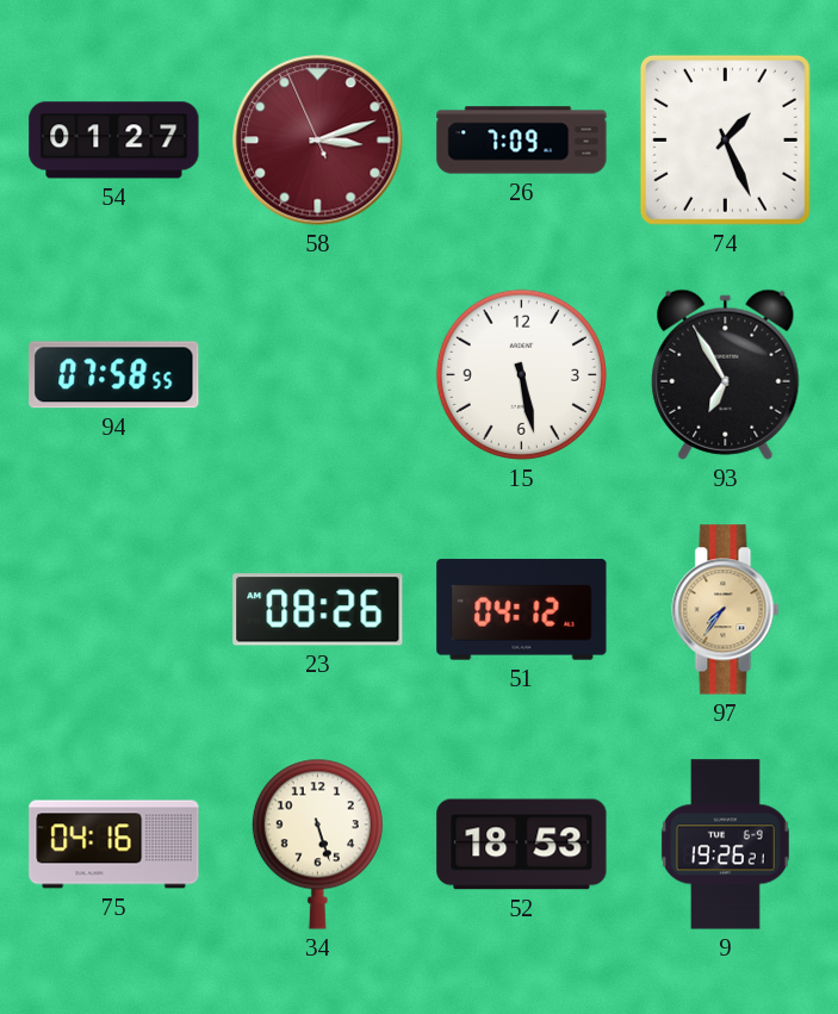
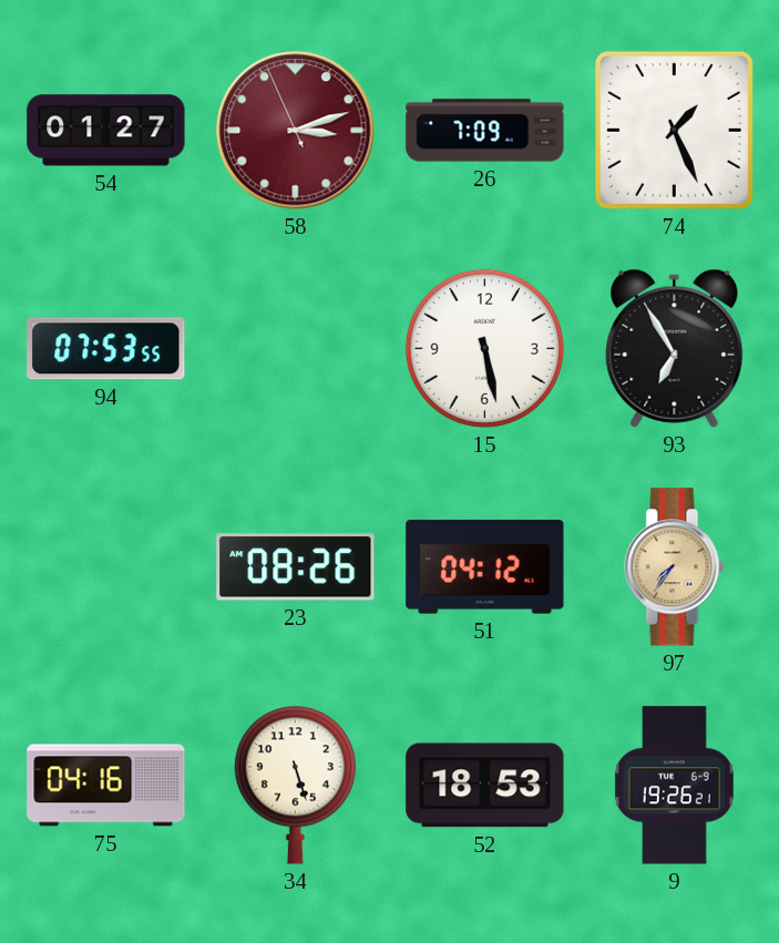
94: 07:58 -> 07:53
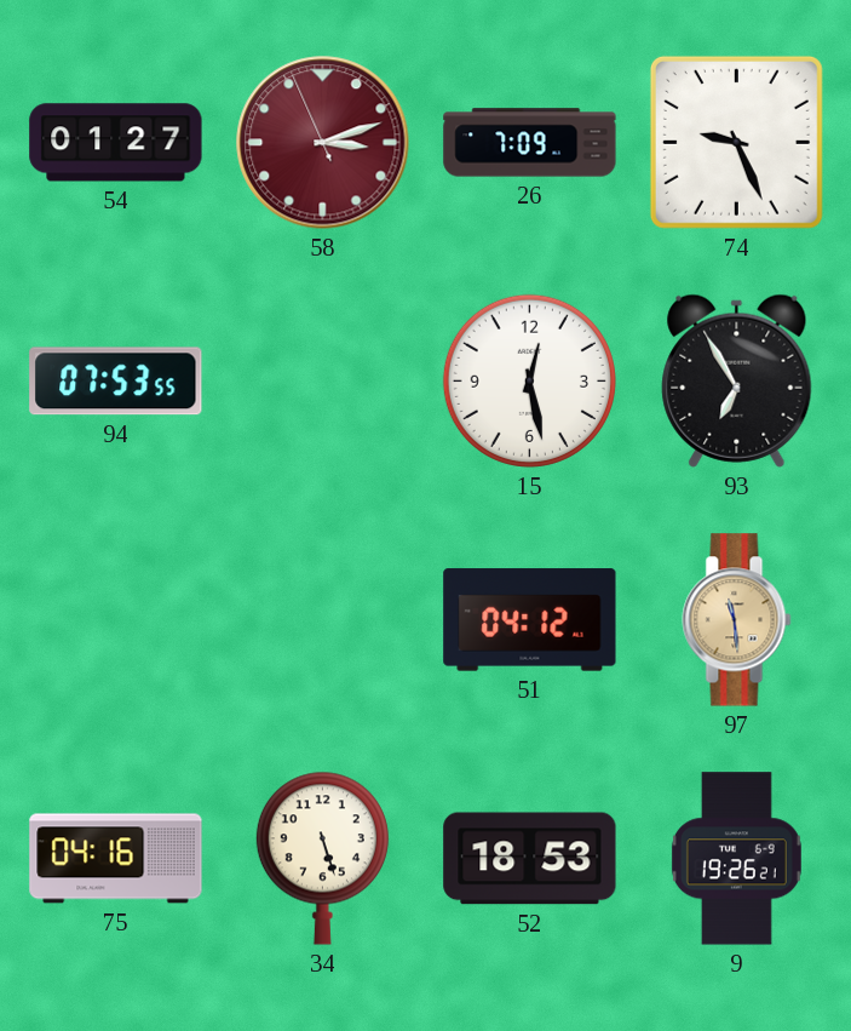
74: 1:26 -> 9:26
15: 5:28 -> 12:28
23: 08:26 -> none
97: 7:36 -> 11:29
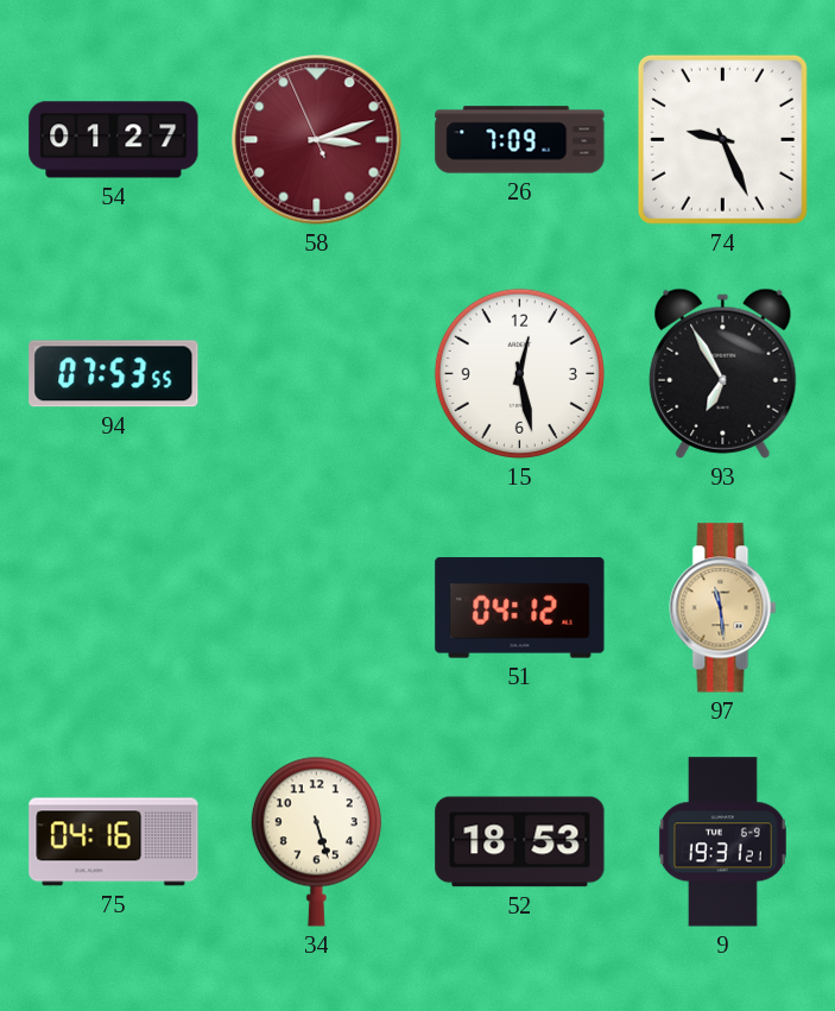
9: 19:26 -> 19:31
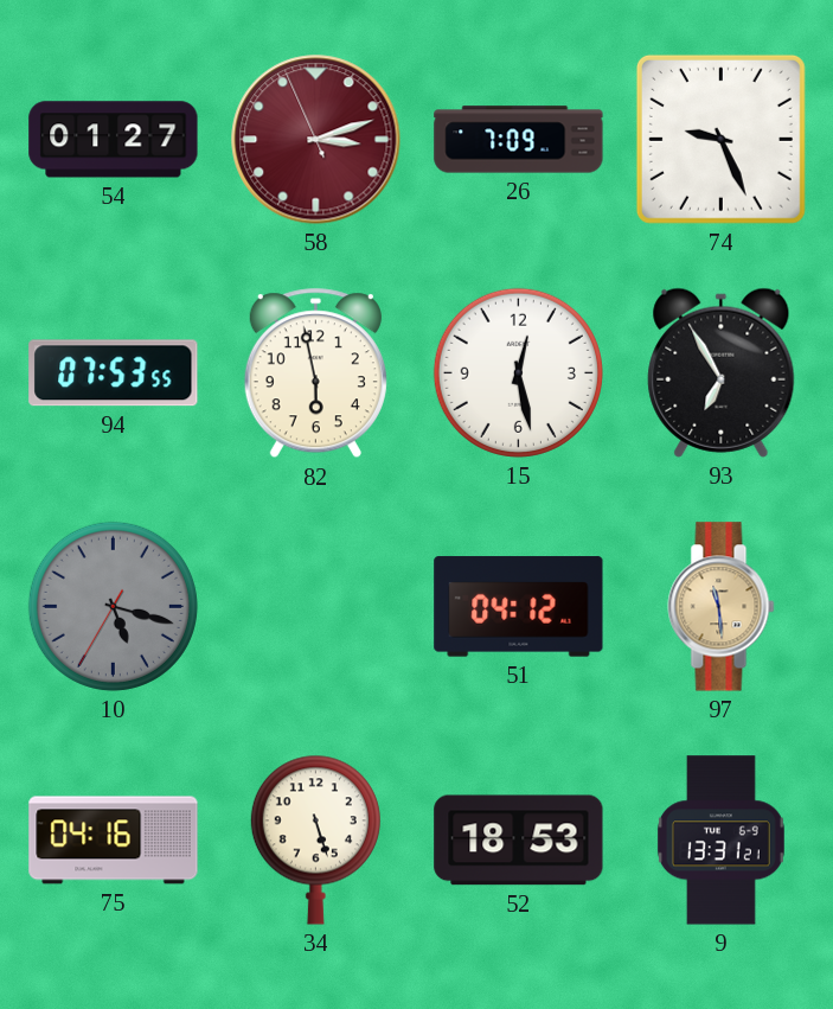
82: none -> 5:58
10: none -> 5:17
9: 19:31 -> 13:31
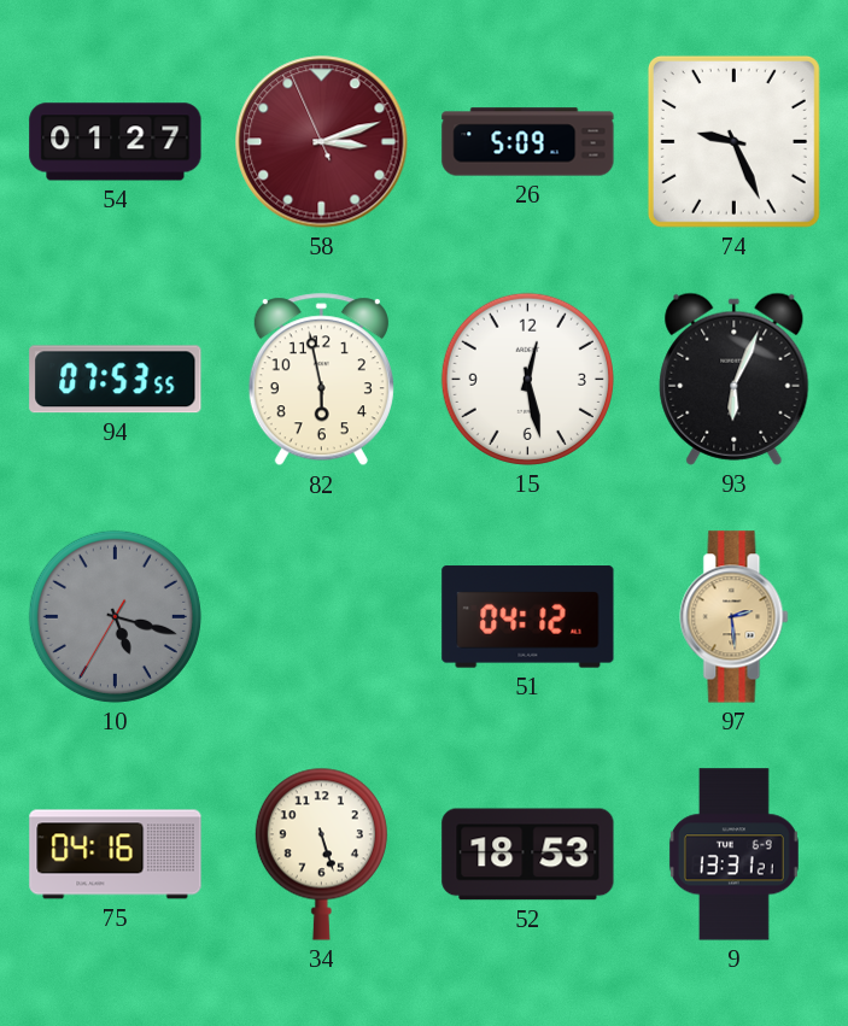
26: 7:09 -> 5:09
93: 6:55 -> 6:04
97: 11:29 -> 2:29
